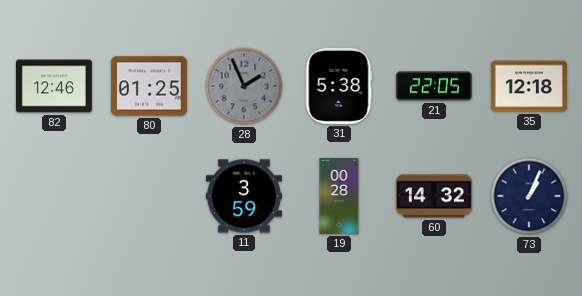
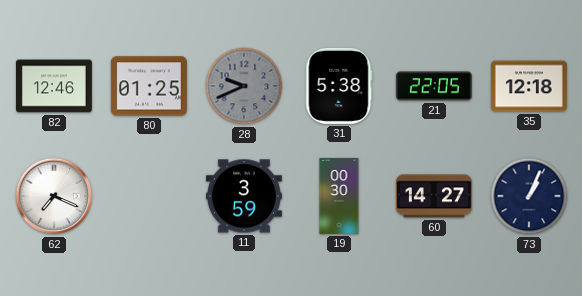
28: 1:56 -> 9:41
62: none -> 7:19
19: 00:28 -> 00:30
60: 14:32 -> 14:27
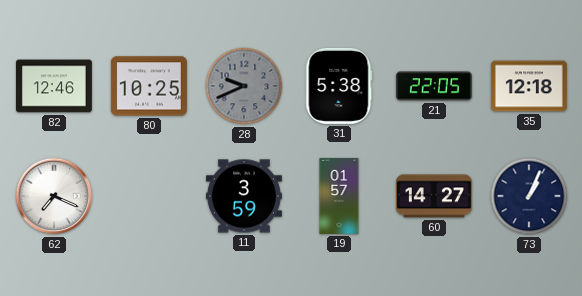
80: 01:25 -> 10:25
19: 00:30 -> 01:57
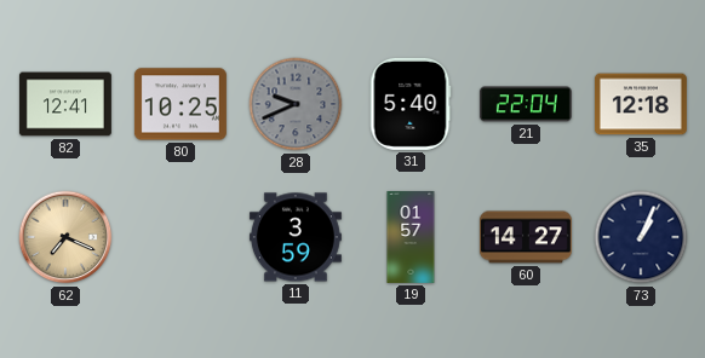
82: 12:46 -> 12:41
31: 5:38 -> 5:40
21: 22:05 -> 22:04
62 dial: white -> champagne
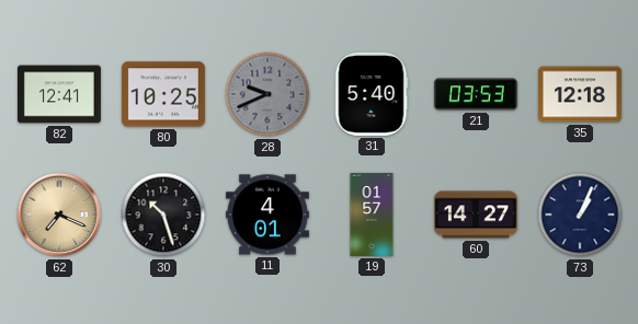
21: 22:04 -> 03:53
30: none -> 10:27
11: 3:59 -> 4:01
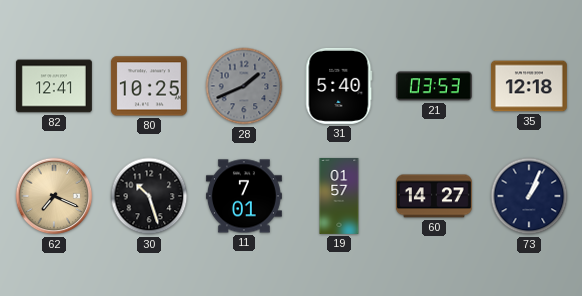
28: 9:41 -> 1:41
11: 4:01 -> 7:01
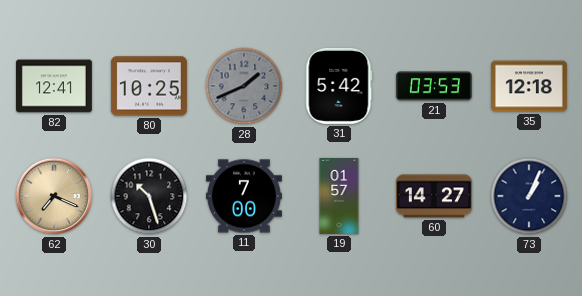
31: 5:40 -> 5:42
11: 7:01 -> 7:00
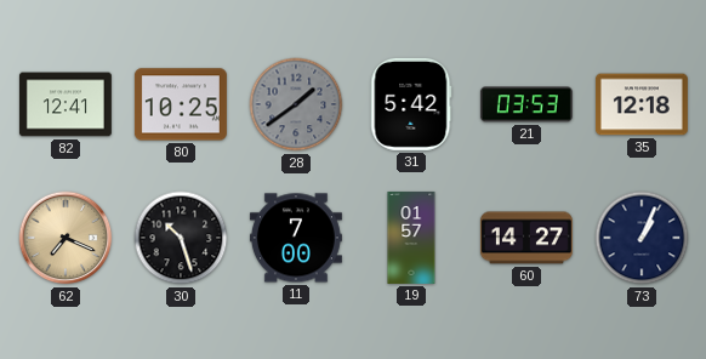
28: 1:41 -> 1:39
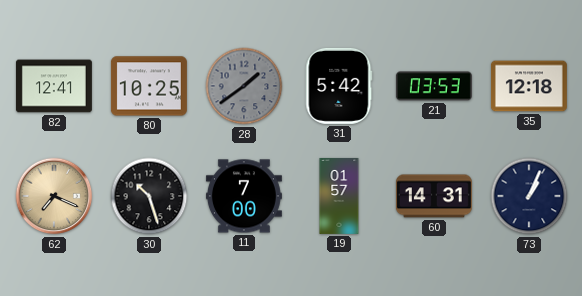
60: 14:27 -> 14:31
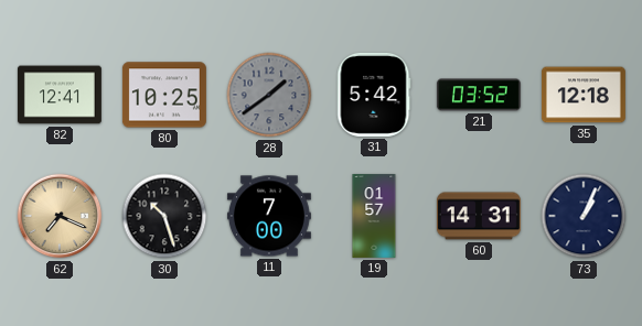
21: 03:53 -> 03:52
